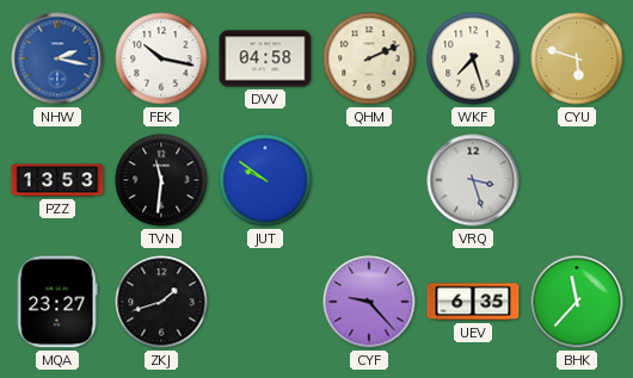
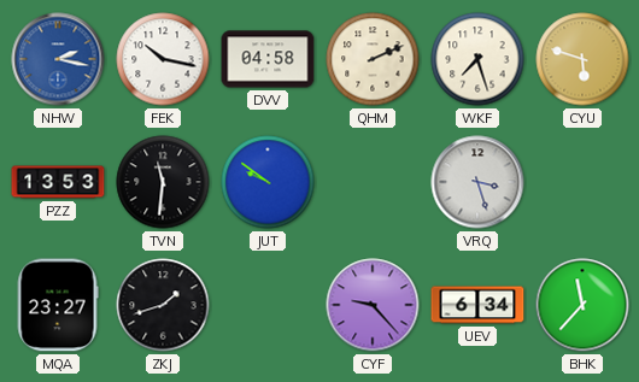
UEV: 6:35 -> 6:34
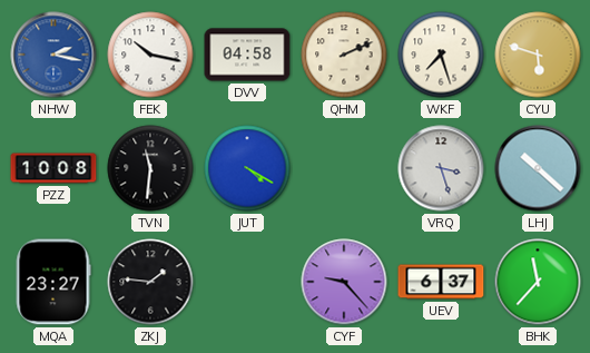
PZZ: 13:53 -> 10:08
JUT: 9:51 -> 4:20
LHJ: none -> 10:22
ZKJ: 1:42 -> 1:46
UEV: 6:34 -> 6:37
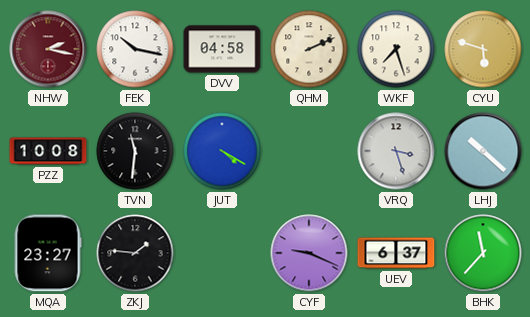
NHW dial: blue -> burgundy
CYF: 9:23 -> 9:19
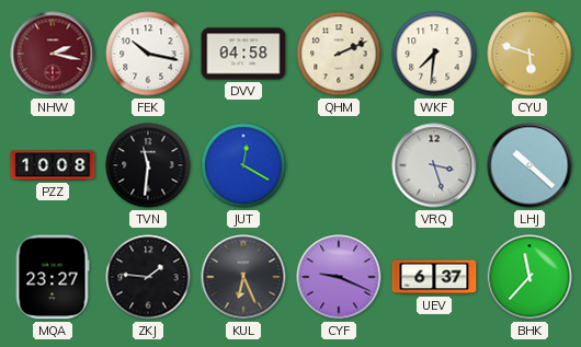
WKF: 7:27 -> 7:31
JUT: 4:20 -> 12:20
KUL: none -> 6:26
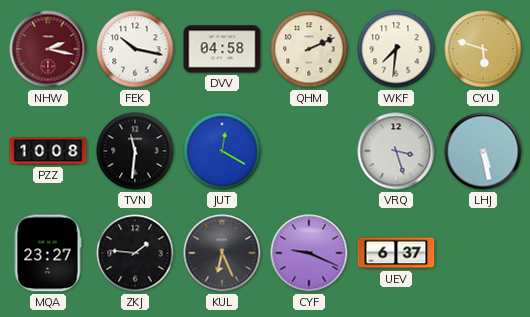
LHJ: 10:22 -> 5:28
BHK: 11:37 -> none
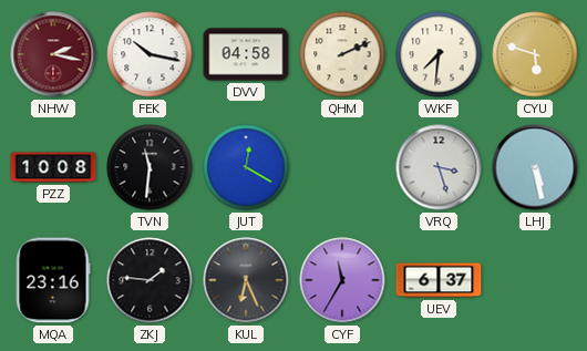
MQA: 23:27 -> 23:16
CYF: 9:19 -> 11:35
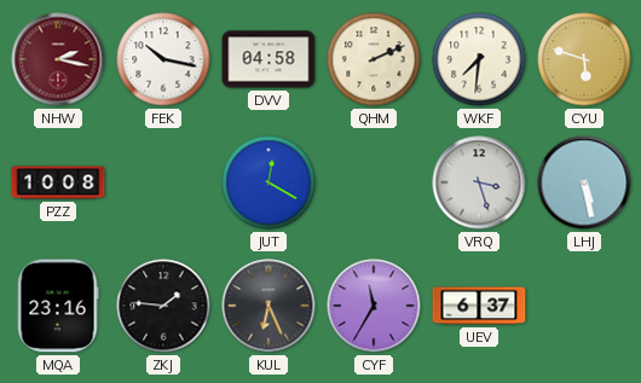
TVN: 11:31 -> none
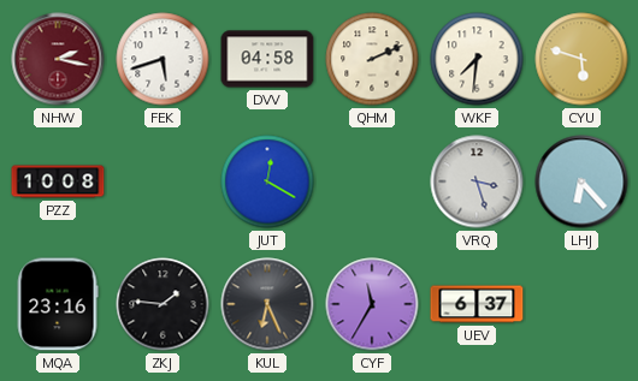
FEK: 10:17 -> 5:42
LHJ: 5:28 -> 6:23
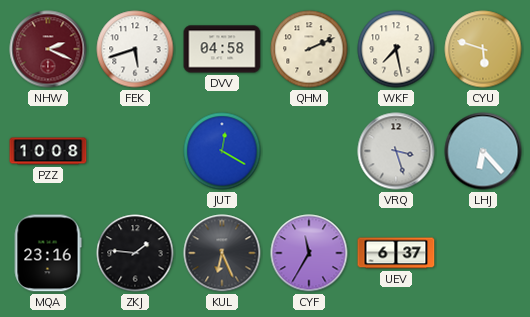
NHW: 2:17 -> 2:19
WKF: 7:31 -> 7:28
